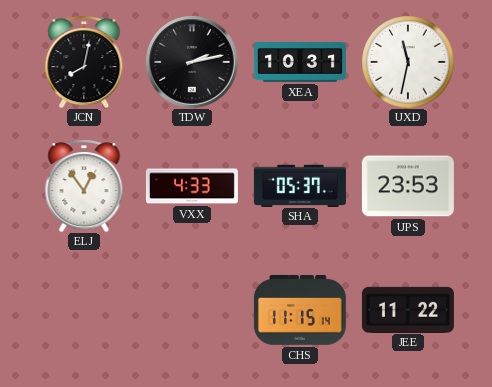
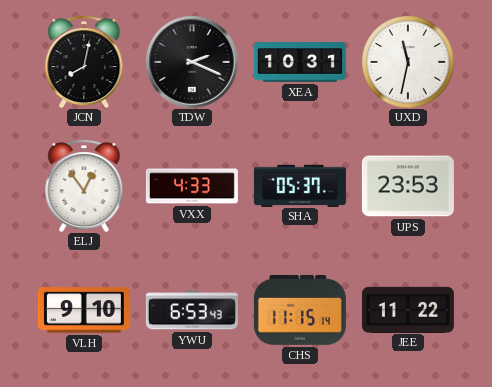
TDW: 2:13 -> 2:19
VLH: none -> 9:10
YWU: none -> 6:53
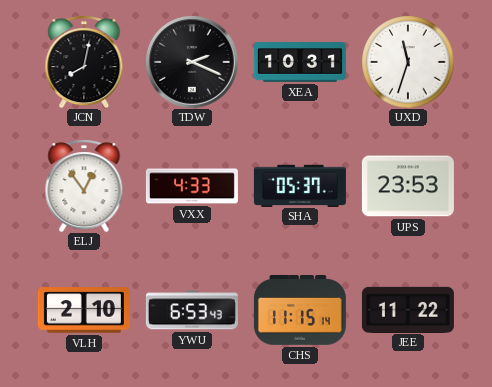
UXD: 11:32 -> 11:33
VLH: 9:10 -> 2:10
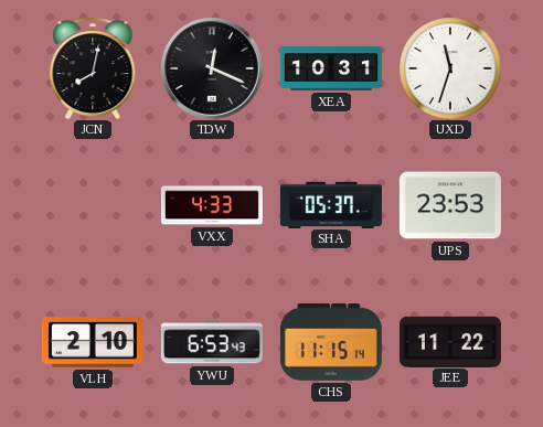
TDW: 2:19 -> 12:19
ELJ: 12:54 -> none
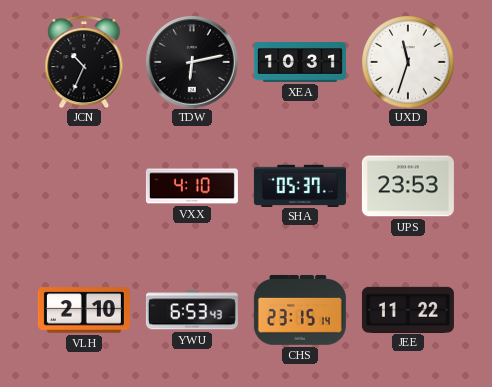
JCN: 8:02 -> 10:34
TDW: 12:19 -> 6:13
VXX: 4:33 -> 4:10
CHS: 11:15 -> 23:15
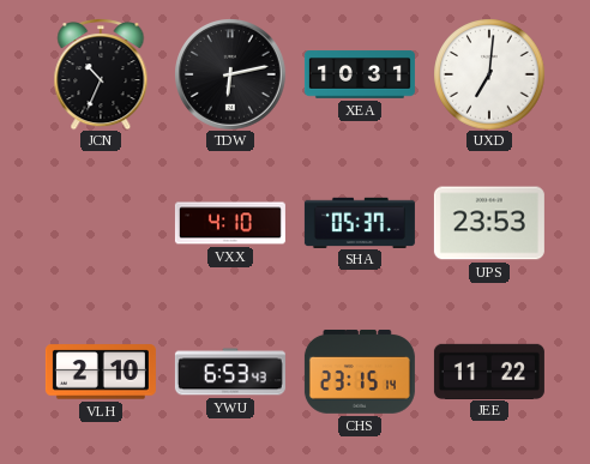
UXD: 11:33 -> 7:01
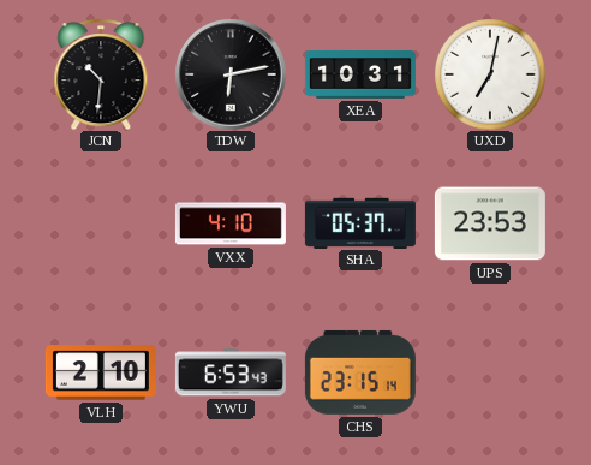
JCN: 10:34 -> 10:31
UXD: 7:01 -> 7:02
JEE: 11:22 -> none
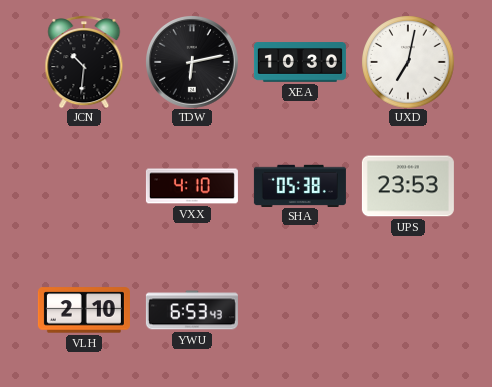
XEA: 10:31 -> 10:30
SHA: 05:37 -> 05:38
CHS: 23:15 -> none
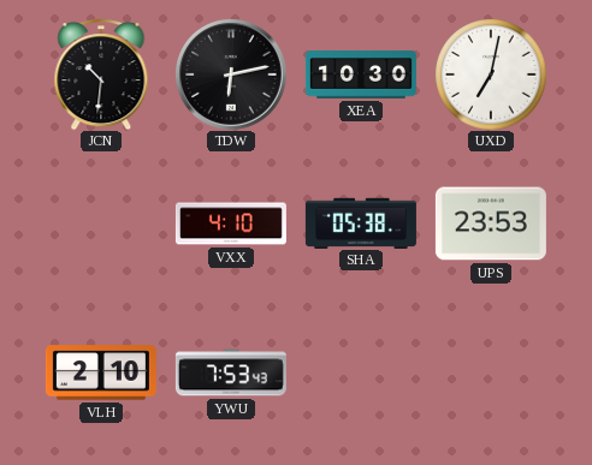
YWU: 6:53 -> 7:53
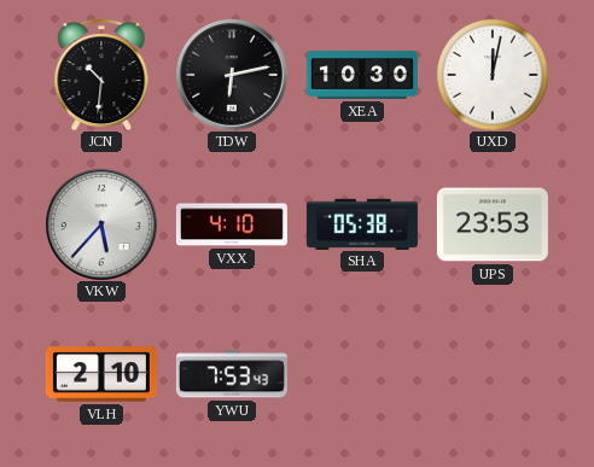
UXD: 7:02 -> 12:02
VKW: none -> 5:37
